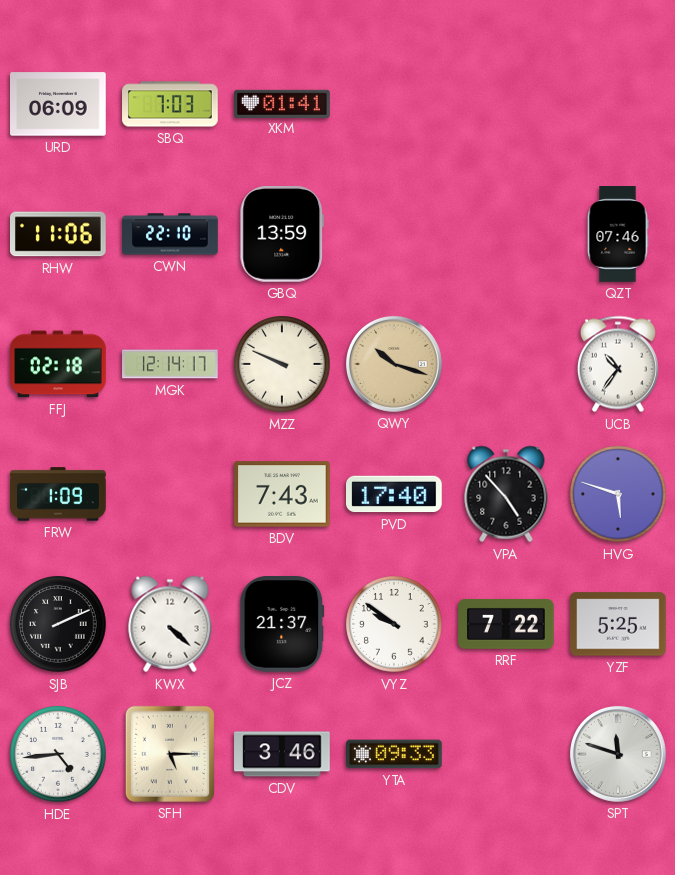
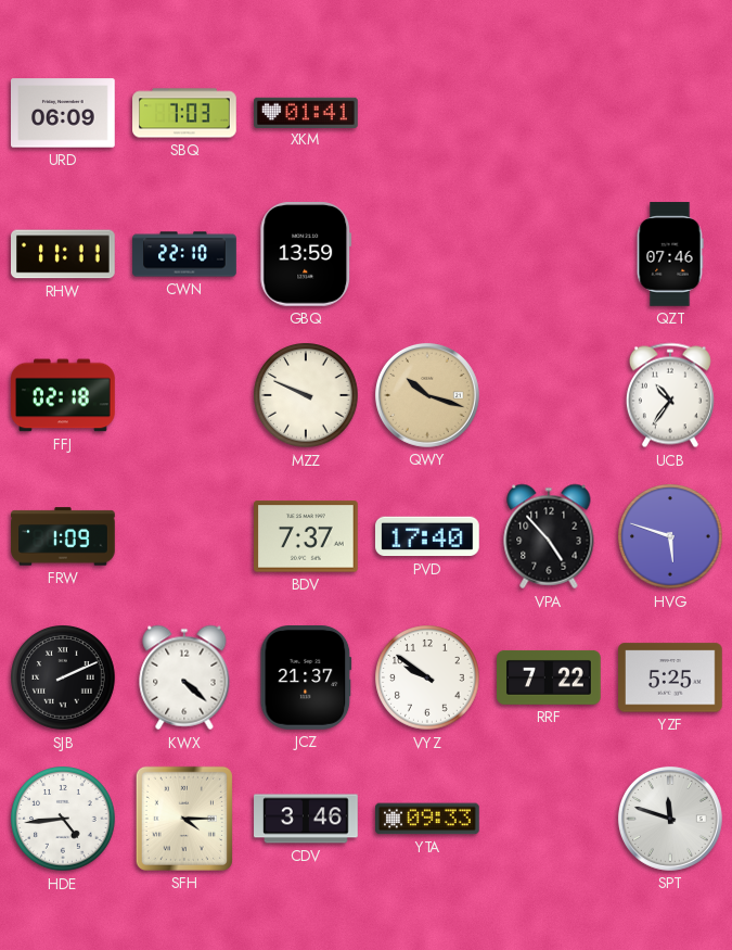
RHW: 11:06 -> 11:11
MGK: 12:14 -> none
BDV: 7:43 -> 7:37
SFH: 5:15 -> 4:15
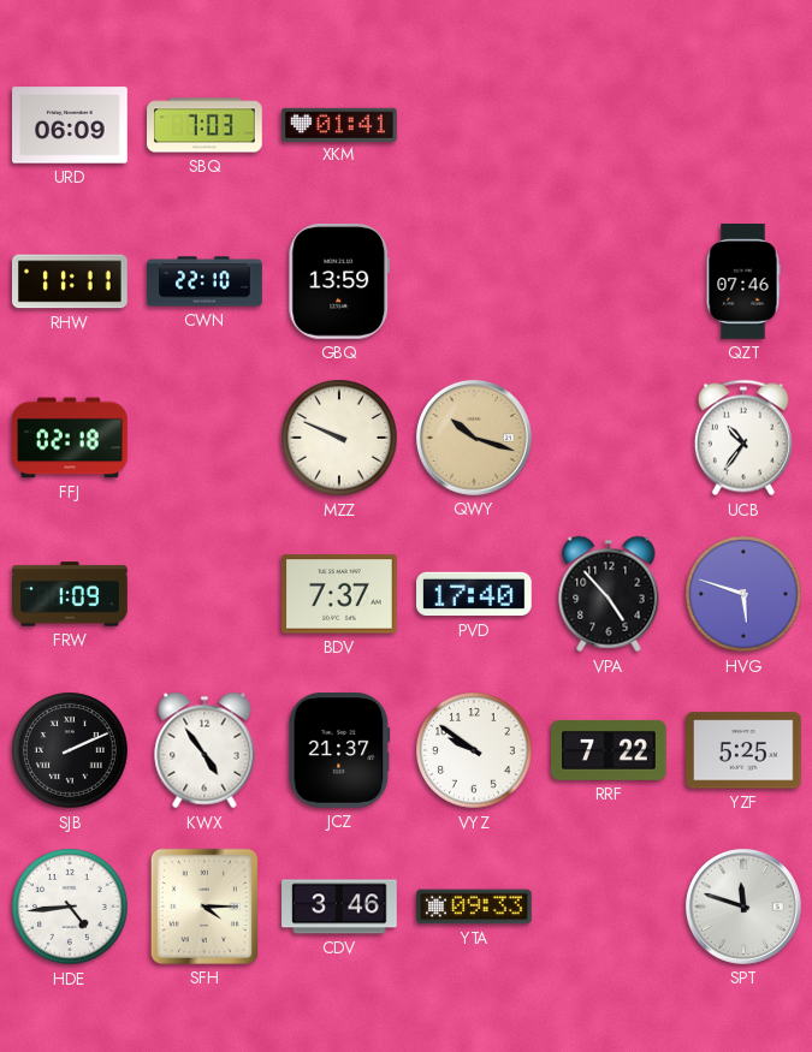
KWX: 4:22 -> 4:54
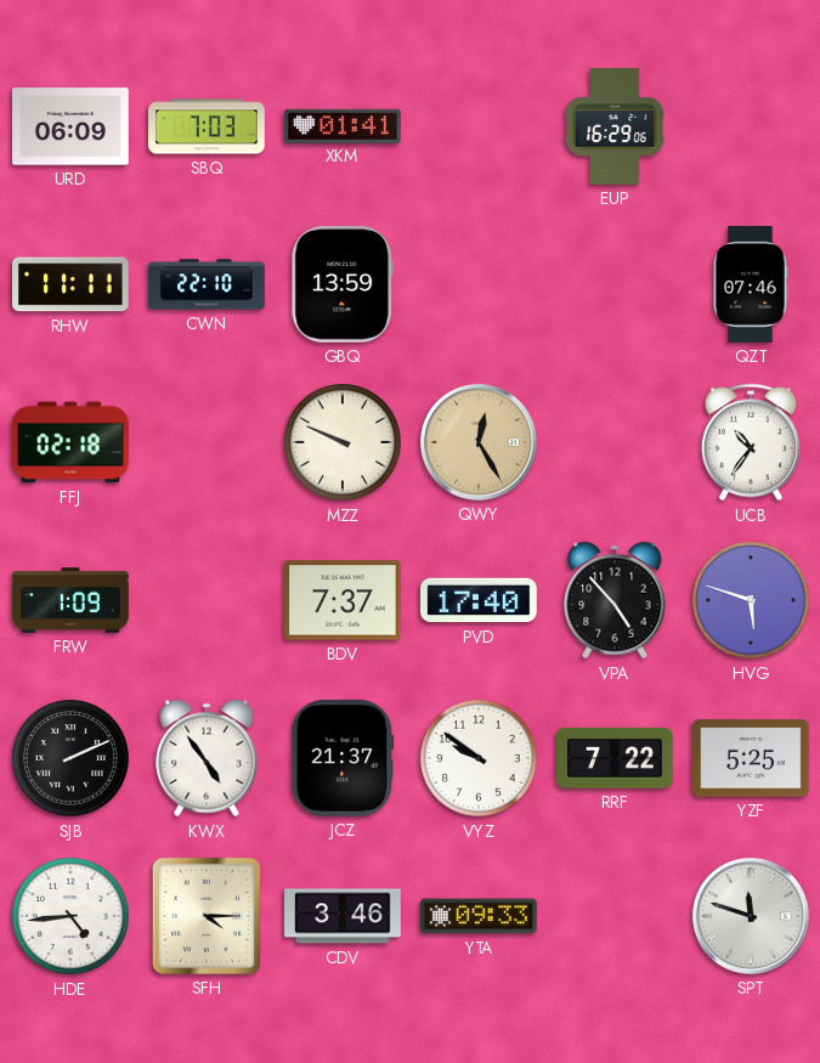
EUP: none -> 16:29
QWY: 10:18 -> 12:25
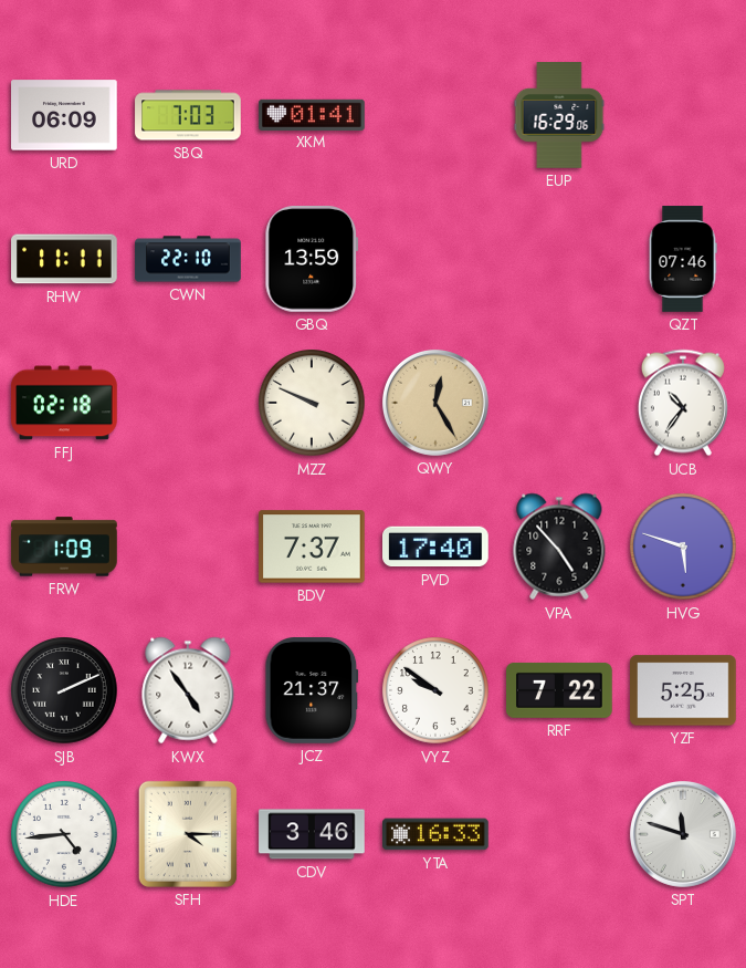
YTA: 09:33 -> 16:33
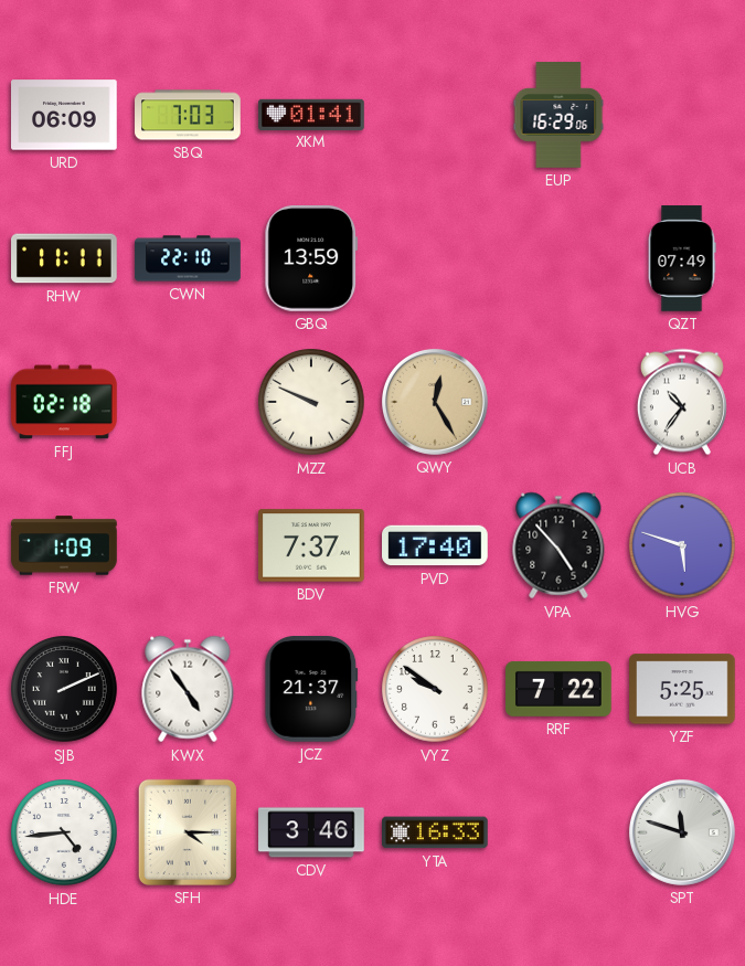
QZT: 07:46 -> 07:49
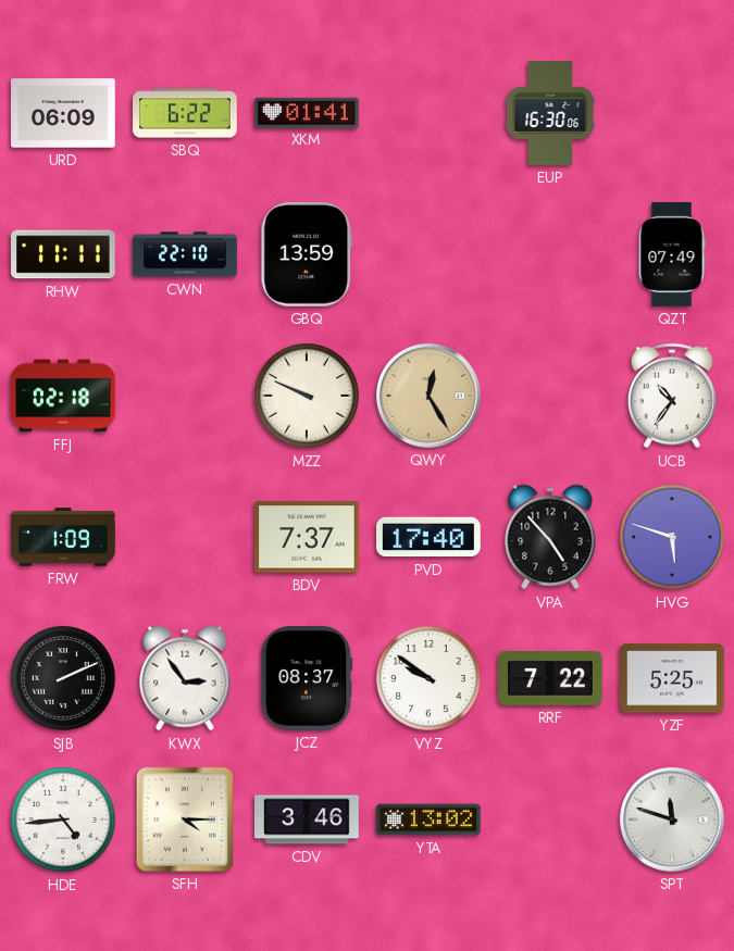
SBQ: 7:03 -> 6:22
EUP: 16:29 -> 16:30
KWX: 4:54 -> 2:54
JCZ: 21:37 -> 08:37
YTA: 16:33 -> 13:02
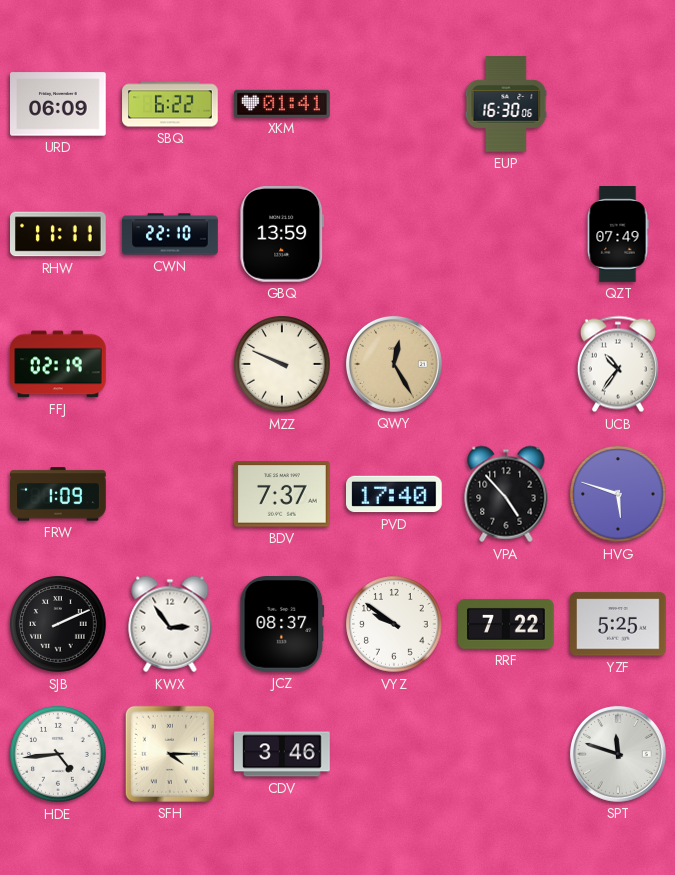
FFJ: 02:18 -> 02:19
YTA: 13:02 -> none
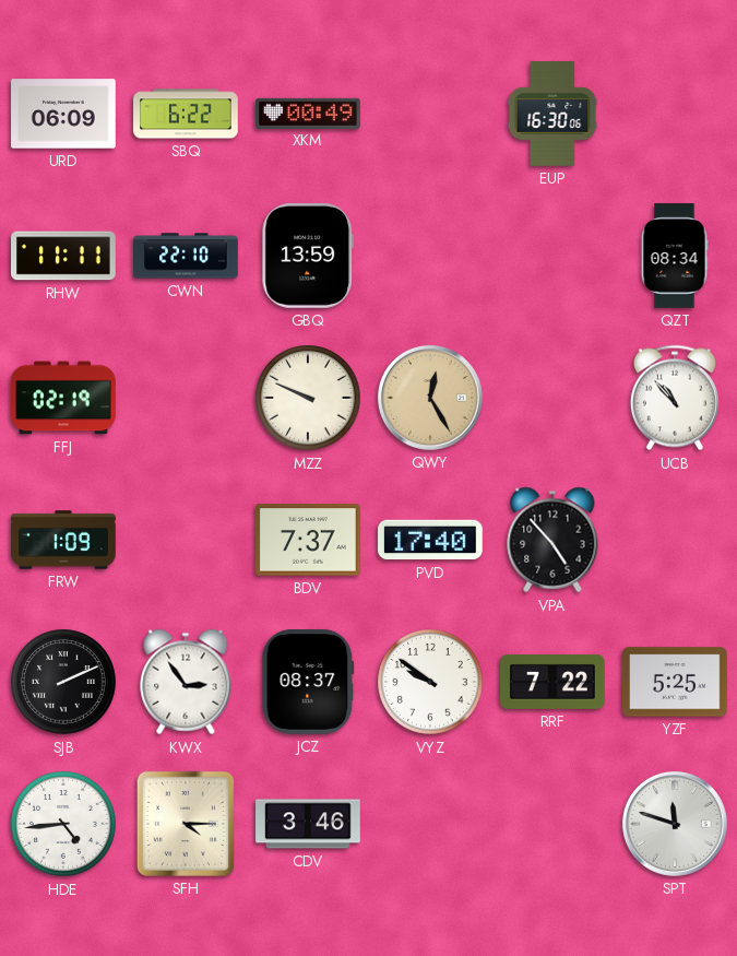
XKM: 01:41 -> 00:49
QZT: 07:49 -> 08:34
UCB: 10:36 -> 10:53
HVG: 5:48 -> none
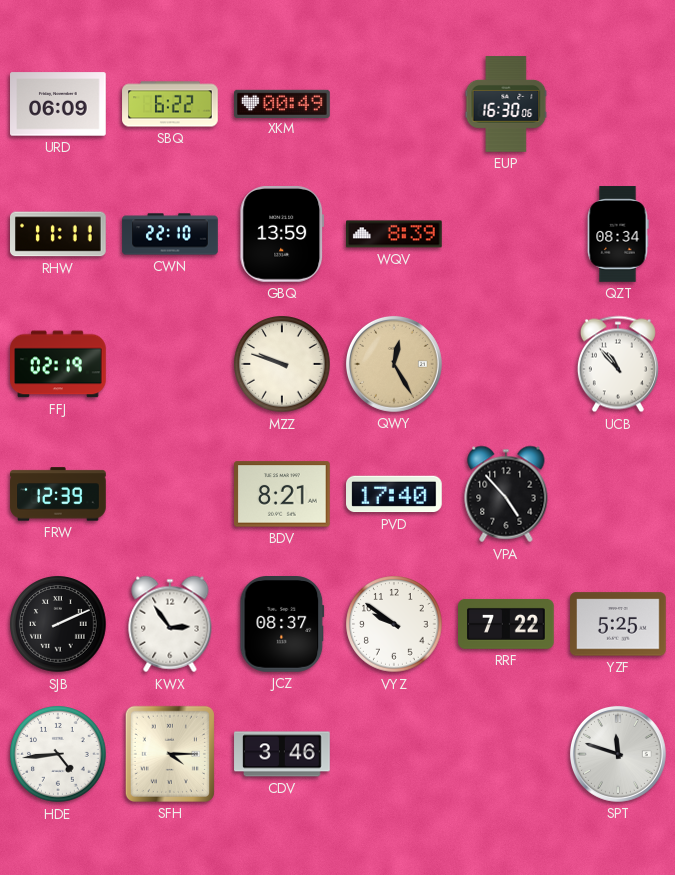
WQV: none -> 8:39
MZZ: 9:49 -> 9:48
FRW: 1:09 -> 12:39
BDV: 7:37 -> 8:21
